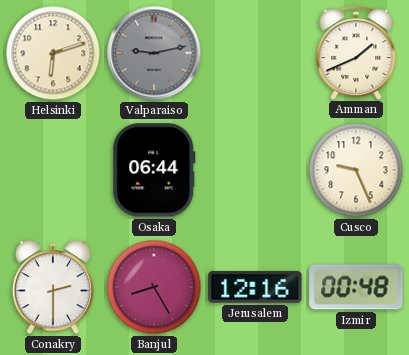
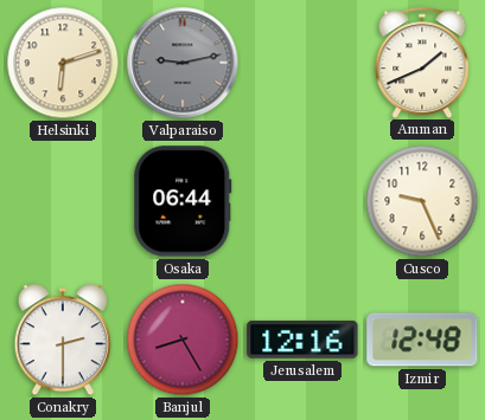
Izmir: 00:48 -> 12:48
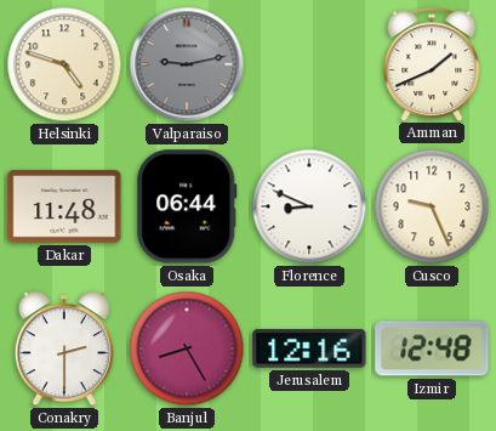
Helsinki: 6:12 -> 4:48
Dakar: none -> 11:48
Florence: none -> 8:49
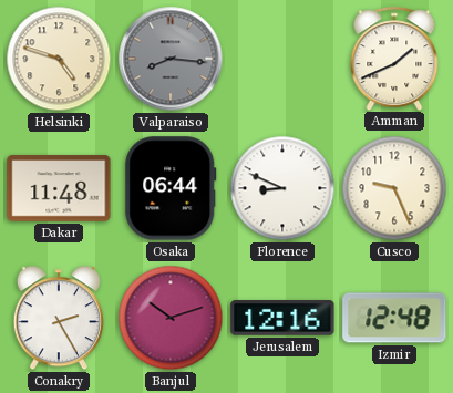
Valparaiso: 9:13 -> 8:16
Conakry: 2:30 -> 2:25
Banjul: 8:25 -> 10:12
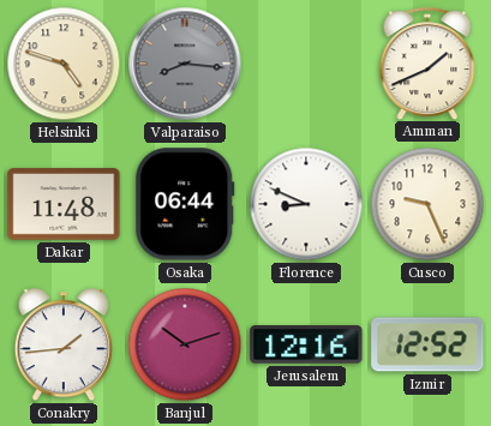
Conakry: 2:25 -> 1:44
Izmir: 12:48 -> 12:52
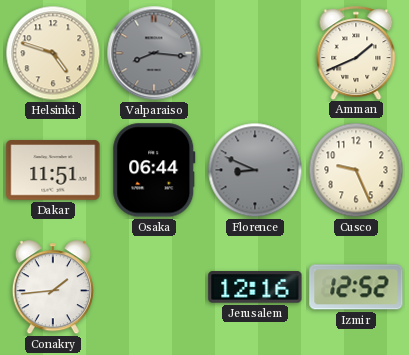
Dakar: 11:48 -> 11:51
Florence dial: white -> grey
Banjul: 10:12 -> none
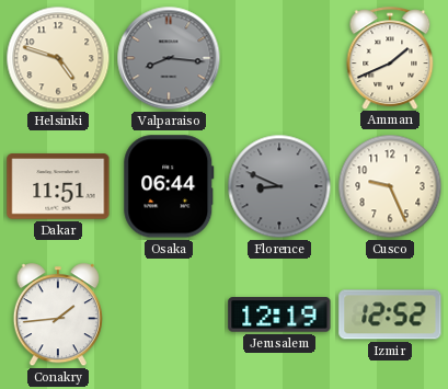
Jerusalem: 12:16 -> 12:19
